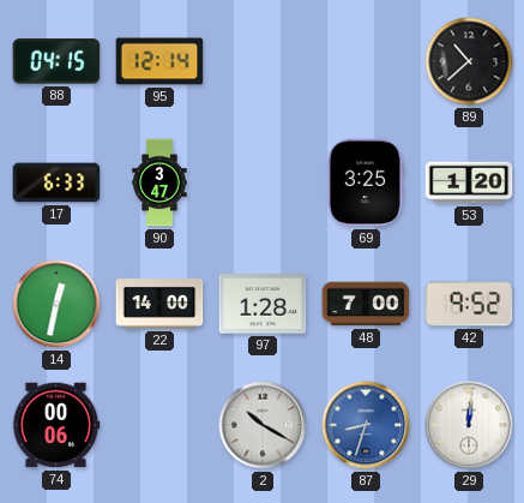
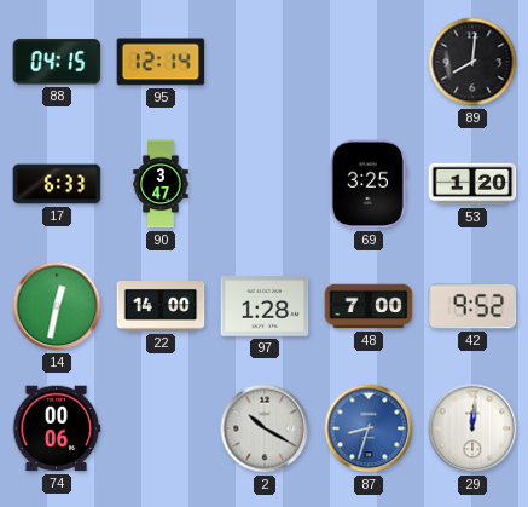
89: 10:38 -> 8:01
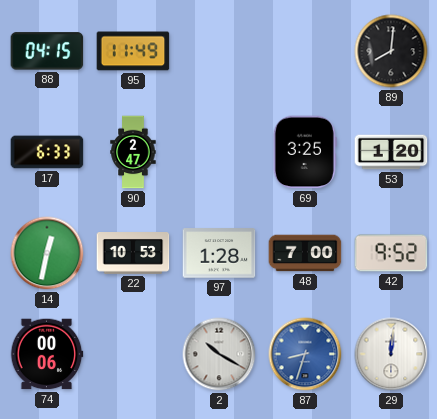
95: 12:14 -> 11:49
90: 3:47 -> 2:47
22: 14:00 -> 10:53
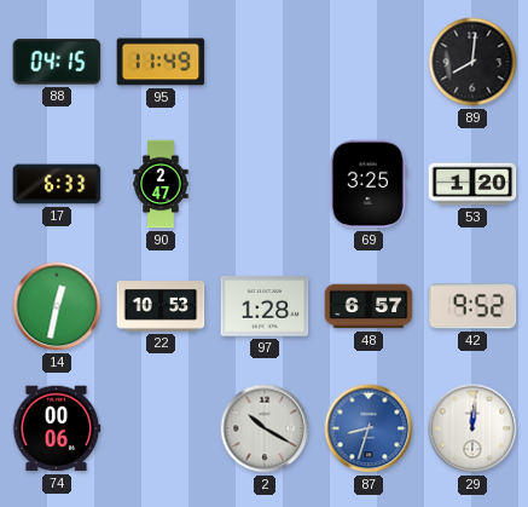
48: 7:00 -> 6:57
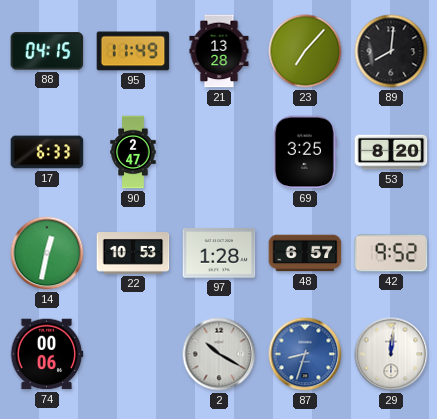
21: none -> 13:28
23: none -> 7:07
53: 1:20 -> 8:20
